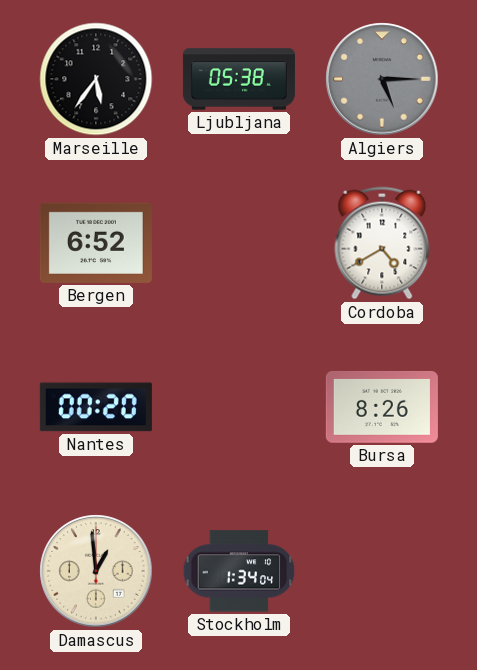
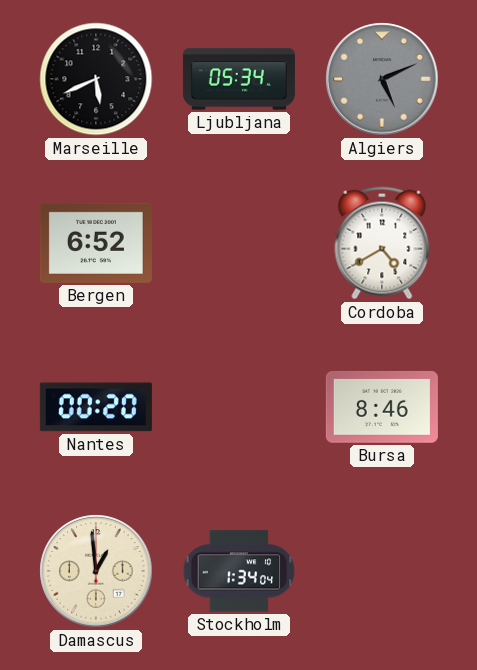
Marseille: 5:36 -> 5:41
Ljubljana: 05:38 -> 05:34
Algiers: 5:15 -> 5:11
Bursa: 8:26 -> 8:46
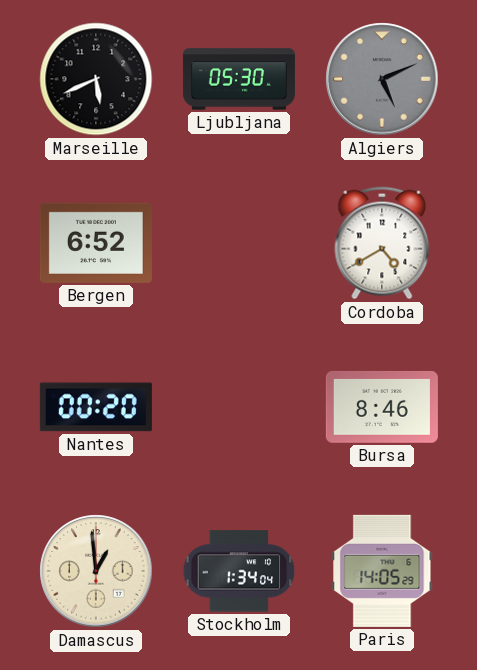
Ljubljana: 05:34 -> 05:30
Paris: none -> 14:05
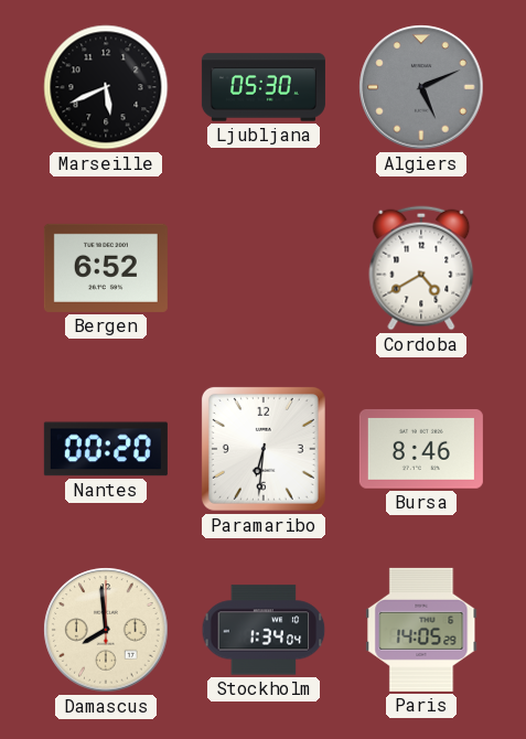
Paramaribo: none -> 6:31
Damascus: 12:59 -> 7:59
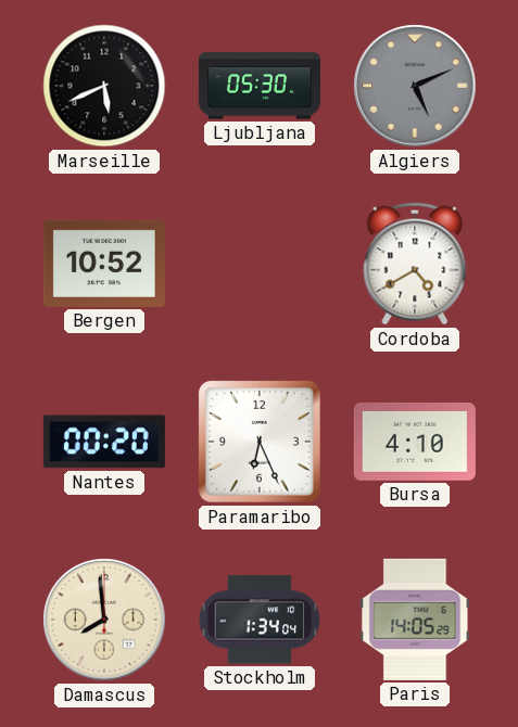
Bergen: 6:52 -> 10:52
Paramaribo: 6:31 -> 6:26
Bursa: 8:46 -> 4:10
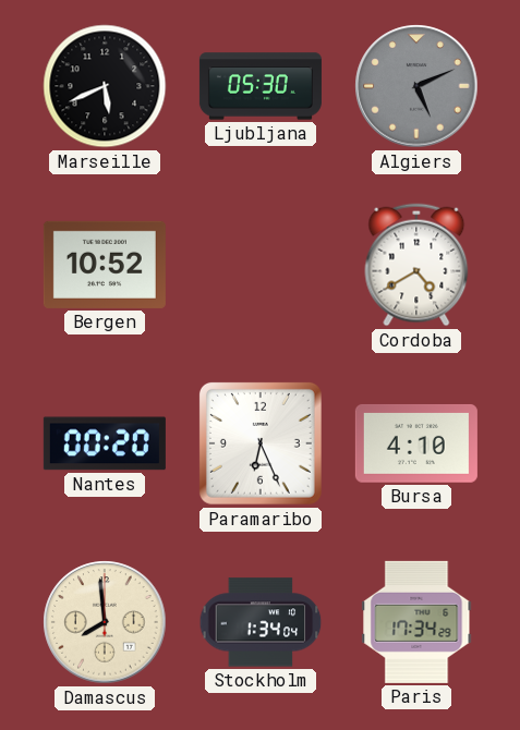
Paris: 14:05 -> 17:34
